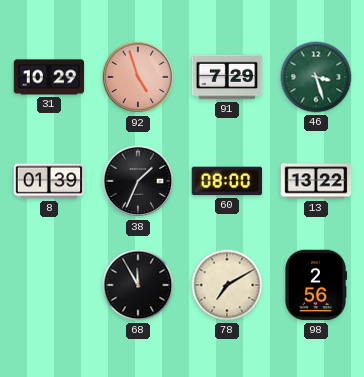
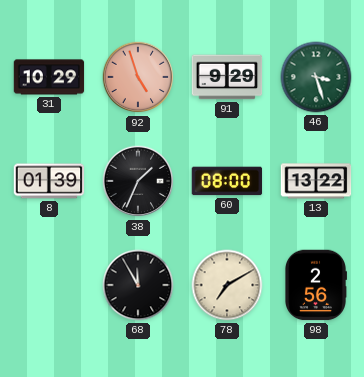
91: 7:29 -> 9:29
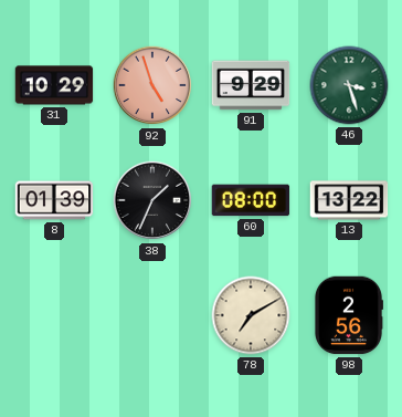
68: 11:55 -> none
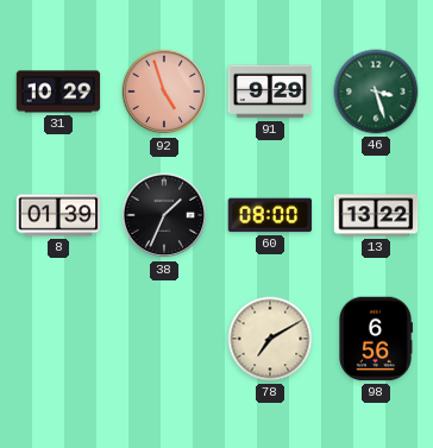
98: 2:56 -> 6:56
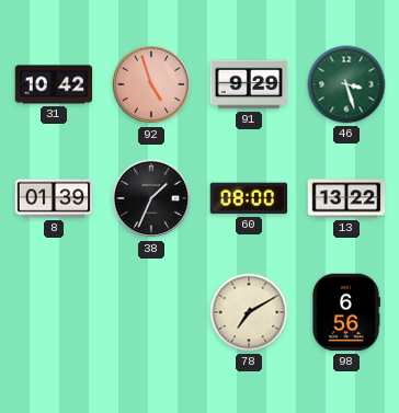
31: 10:29 -> 10:42
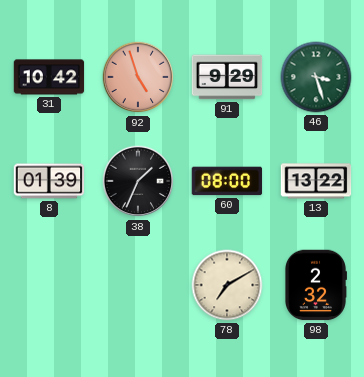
98: 6:56 -> 2:32
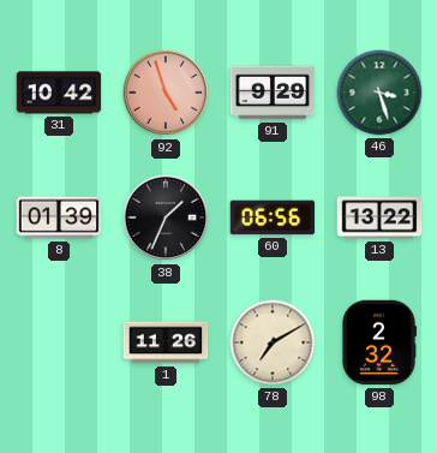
60: 08:00 -> 06:56
1: none -> 11:26
